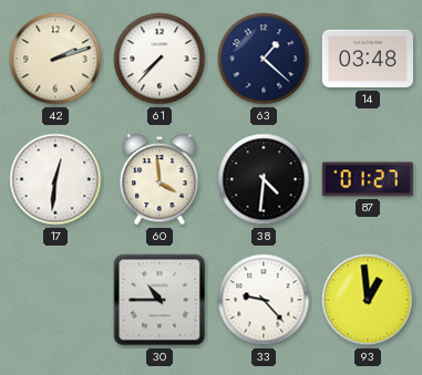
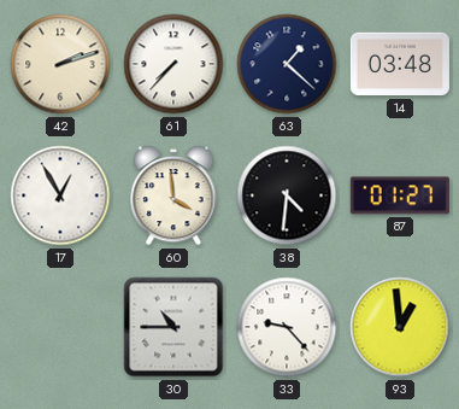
17: 12:31 -> 12:55
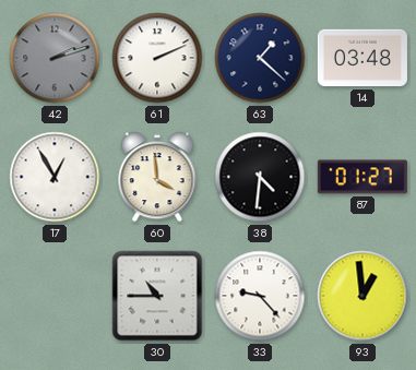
42 dial: cream -> grey
61: 7:37 -> 2:11
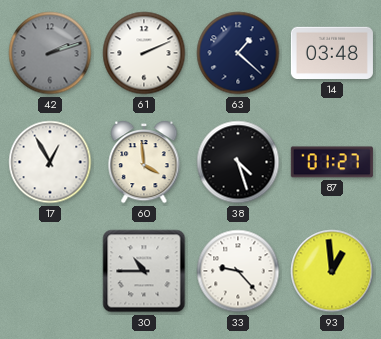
38: 4:31 -> 4:27
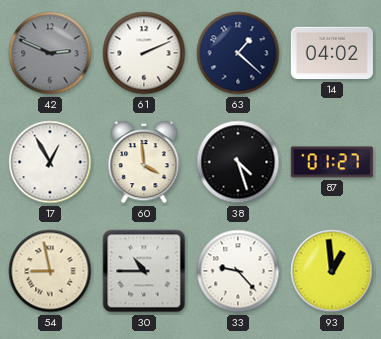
42: 2:12 -> 2:49
14: 03:48 -> 04:02
54: none -> 8:58
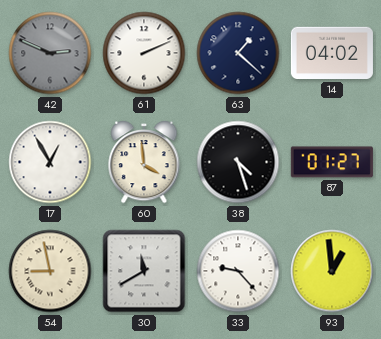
30: 10:45 -> 11:40
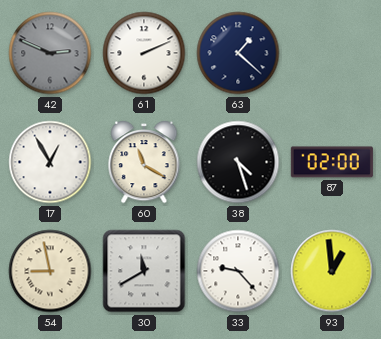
14: 04:02 -> none
60: 3:59 -> 11:20
87: 01:27 -> 02:00
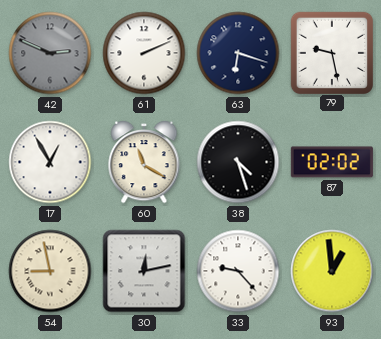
63: 1:22 -> 6:18
79: none -> 9:28
87: 02:00 -> 02:02
30: 11:40 -> 12:13
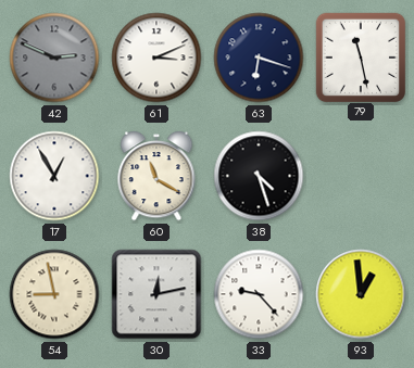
61: 2:11 -> 3:11
79: 9:28 -> 11:28
87: 02:02 -> none
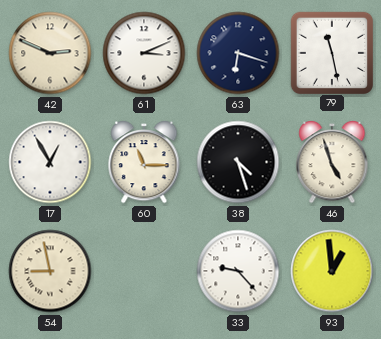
42 dial: grey -> cream
60: 11:20 -> 11:15
46: none -> 4:57
30: 12:13 -> none
